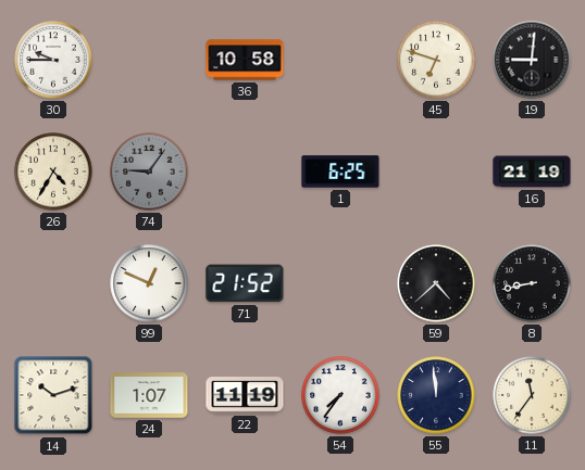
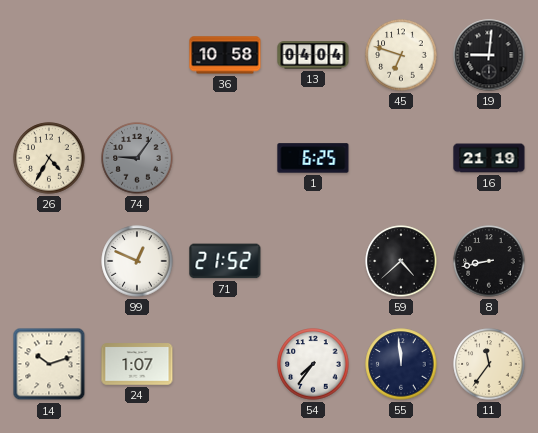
30: 9:45 -> none
13: none -> 04:04
22: 11:19 -> none
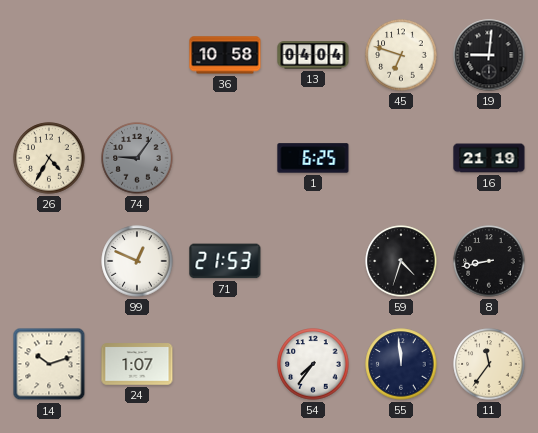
71: 21:52 -> 21:53
59: 4:38 -> 4:33
